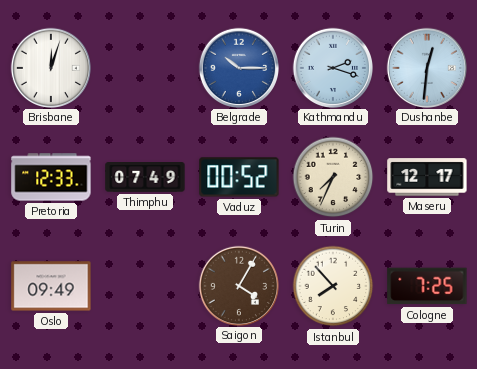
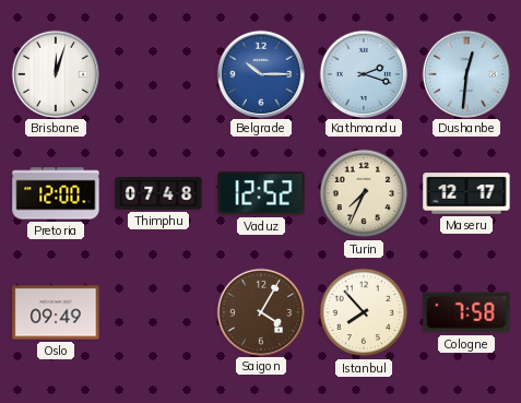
Pretoria: 12:33 -> 12:00
Thimphu: 07:49 -> 07:48
Vaduz: 00:52 -> 12:52
Cologne: 7:25 -> 7:58
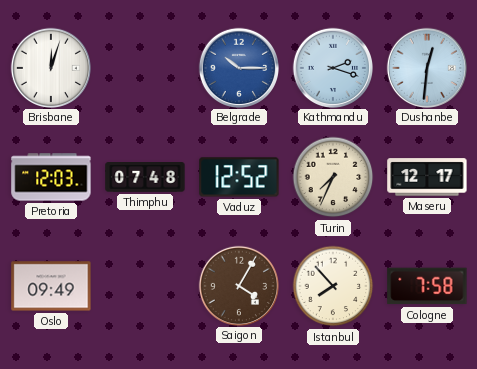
Pretoria: 12:00 -> 12:03
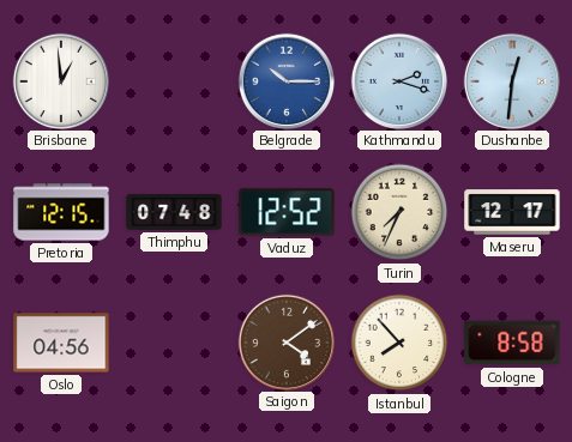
Brisbane: 12:03 -> 12:59
Pretoria: 12:03 -> 12:15
Oslo: 09:49 -> 04:56
Saigon: 4:05 -> 4:09
Cologne: 7:58 -> 8:58
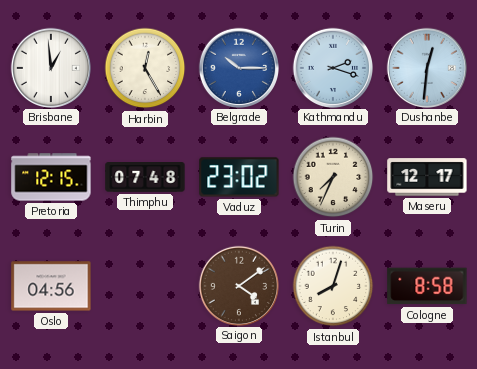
Harbin: none -> 12:25
Vaduz: 12:52 -> 23:02
Istanbul: 7:53 -> 8:03
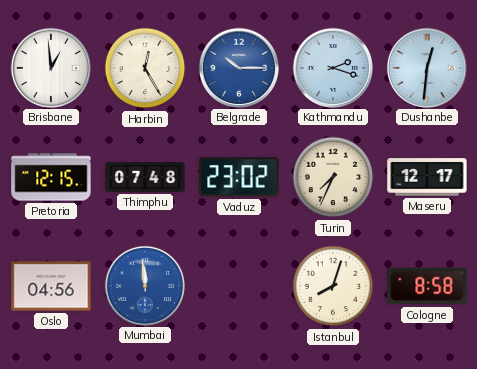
Mumbai: none -> 11:59
Saigon: 4:09 -> none
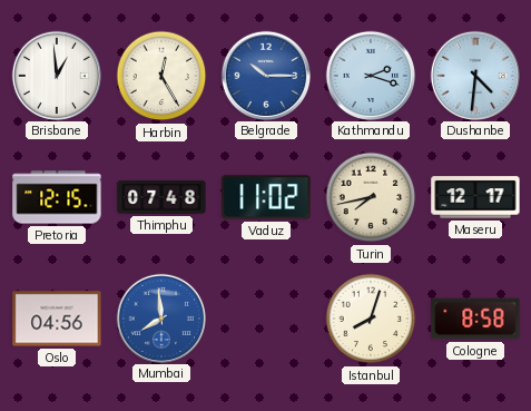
Dushanbe: 12:31 -> 4:31
Vaduz: 23:02 -> 11:02
Turin: 7:34 -> 7:43
Mumbai: 11:59 -> 7:59
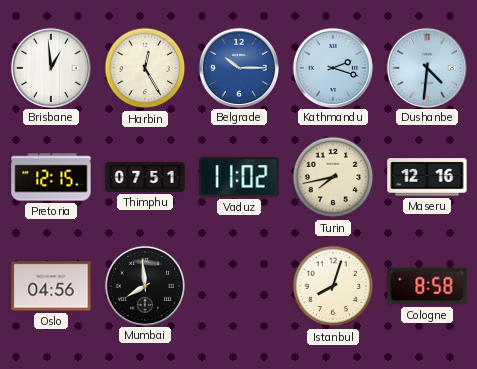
Thimphu: 07:48 -> 07:51
Maseru: 12:17 -> 12:16
Mumbai dial: blue -> black
